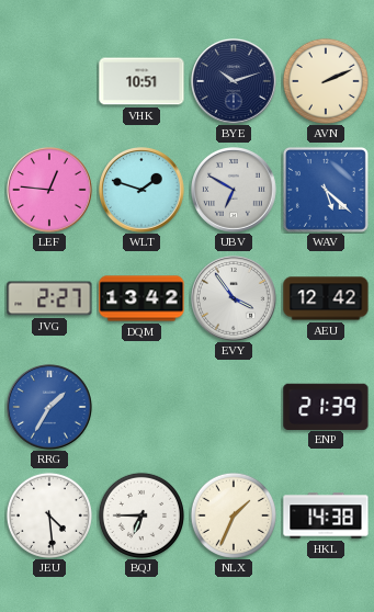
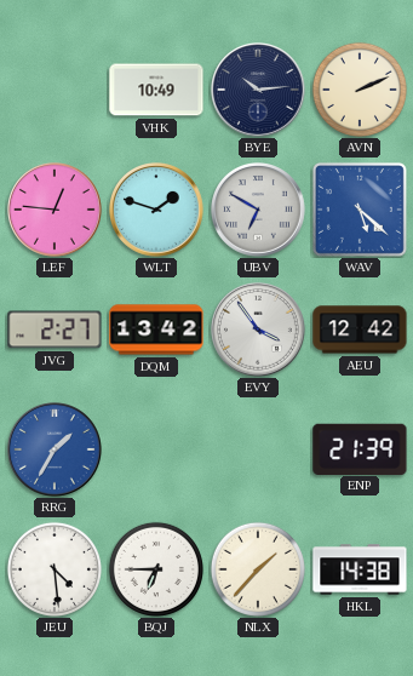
VHK: 10:51 -> 10:49
BYE: 10:12 -> 10:14
NLX: 1:34 -> 1:37
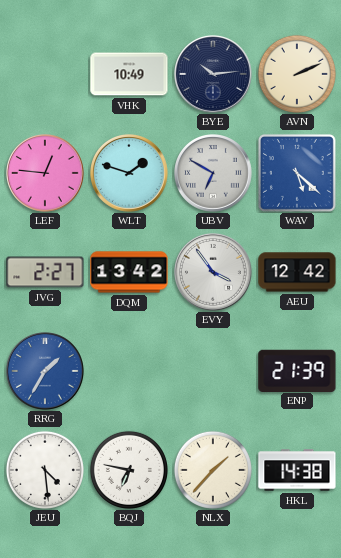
BQJ: 6:45 -> 6:47
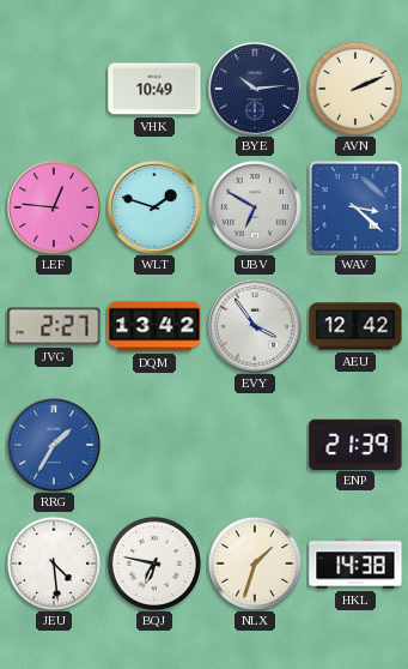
WAV: 5:22 -> 3:22
NLX: 1:37 -> 1:33
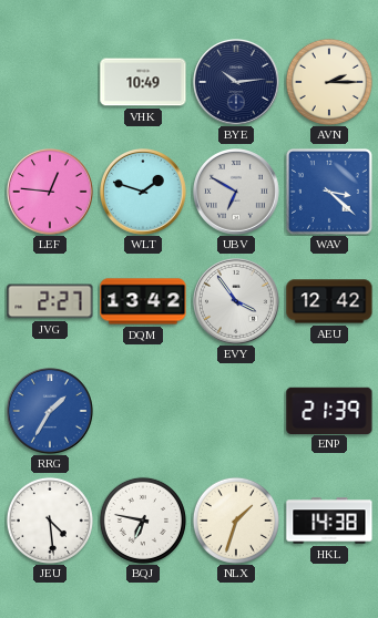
AVN: 2:11 -> 2:15
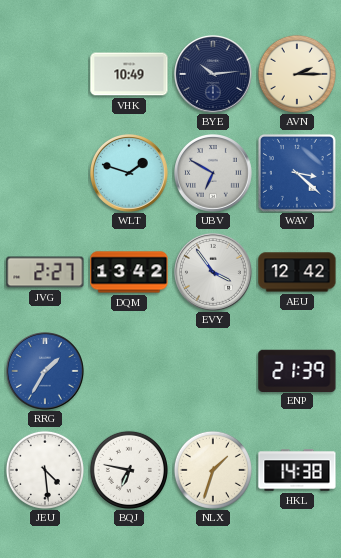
LEF: 12:46 -> none
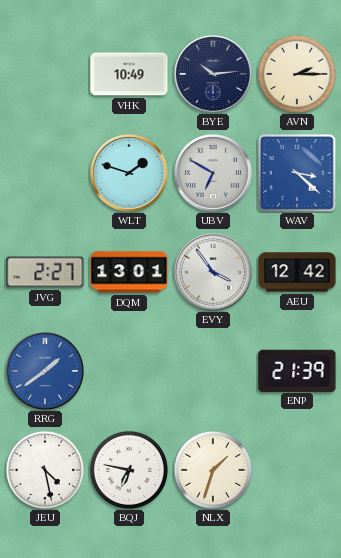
DQM: 13:42 -> 13:01
RRG: 1:35 -> 1:39
JEU: 4:29 -> 4:28
HKL: 14:38 -> none
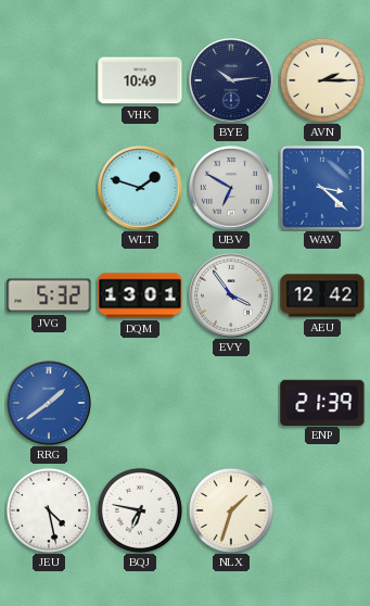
JVG: 2:27 -> 5:32
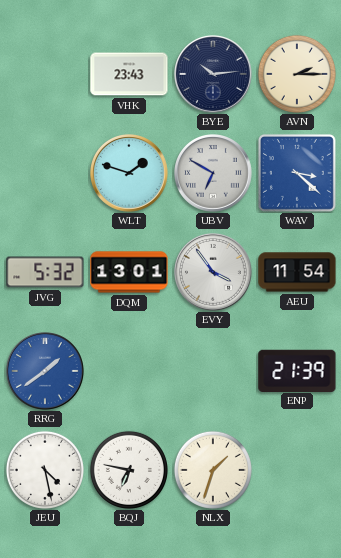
VHK: 10:49 -> 23:43
AEU: 12:42 -> 11:54
